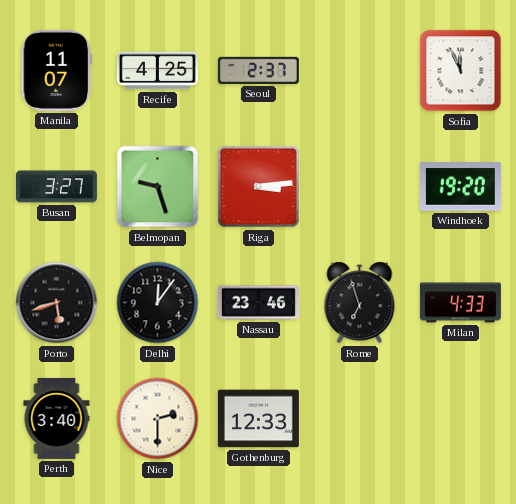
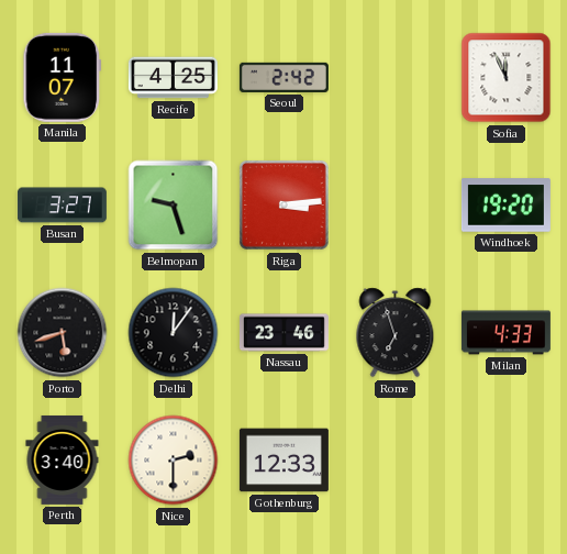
Seoul: 2:37 -> 2:42
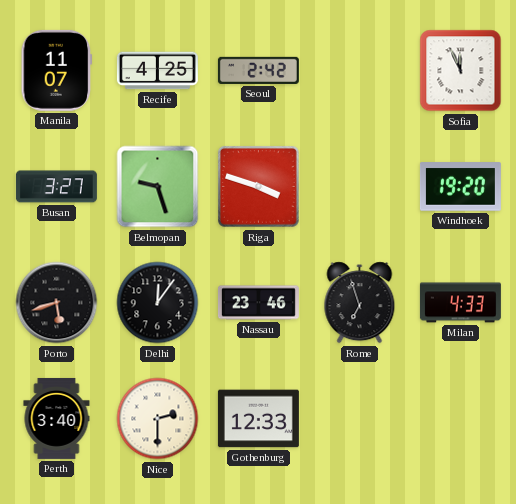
Riga: 3:14 -> 3:48
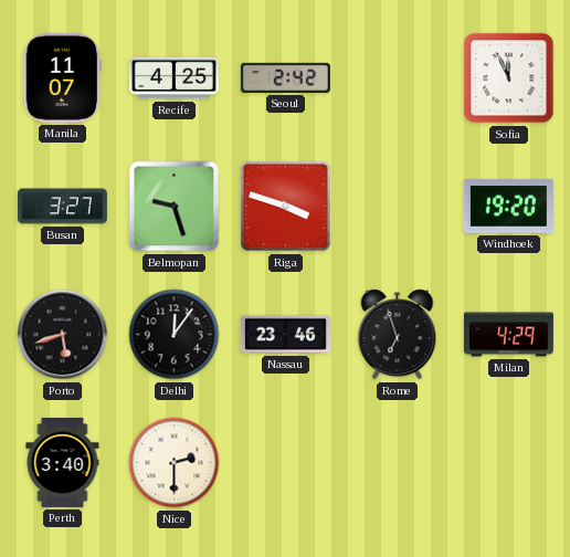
Milan: 4:33 -> 4:29
Gothenburg: 12:33 -> none
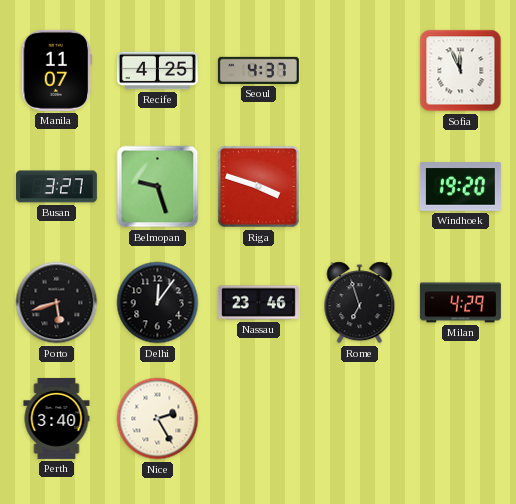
Seoul: 2:42 -> 4:37
Nice: 2:30 -> 2:25
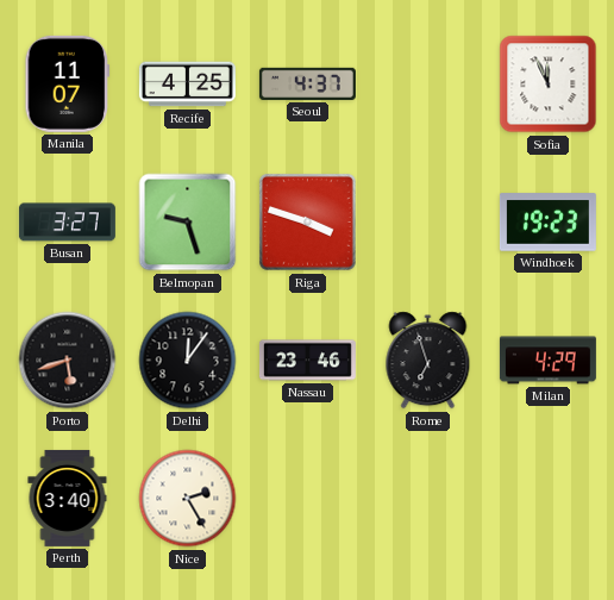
Windhoek: 19:20 -> 19:23
